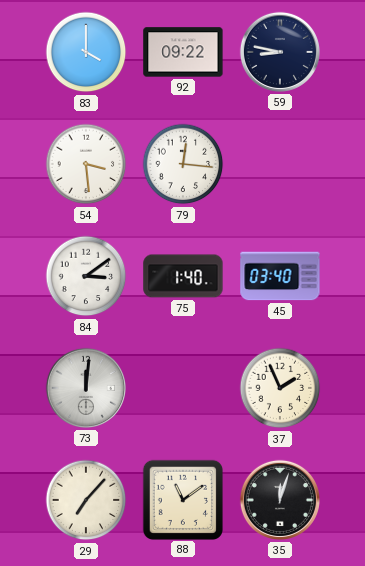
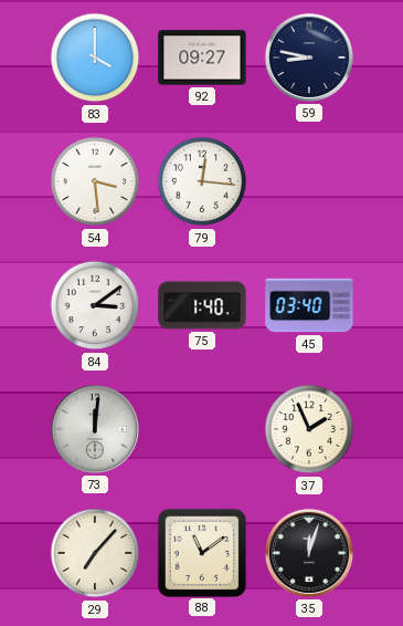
92: 09:22 -> 09:27
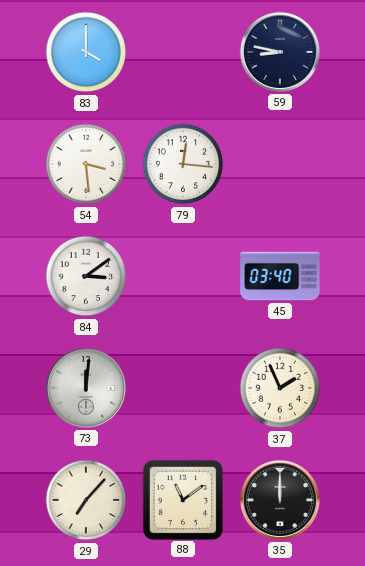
92: 09:27 -> none
75: 1:40 -> none
35: 12:03 -> 12:00
